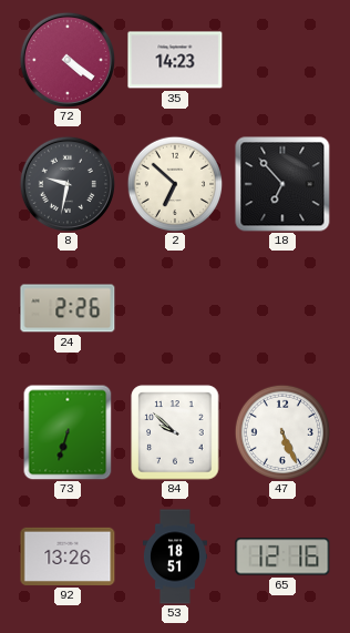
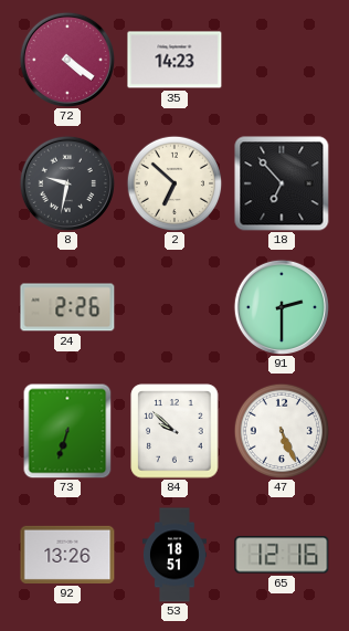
91: none -> 2:30
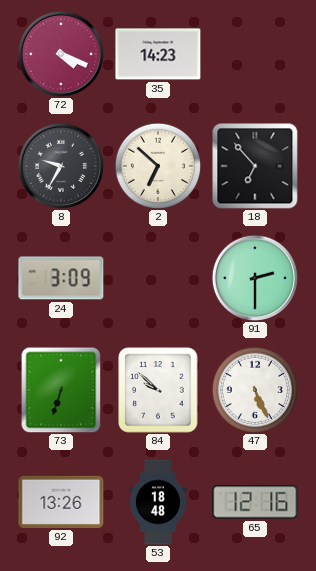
72: 4:21 -> 4:19
8: 9:32 -> 9:35
24: 2:26 -> 3:09
53: 18:51 -> 18:48
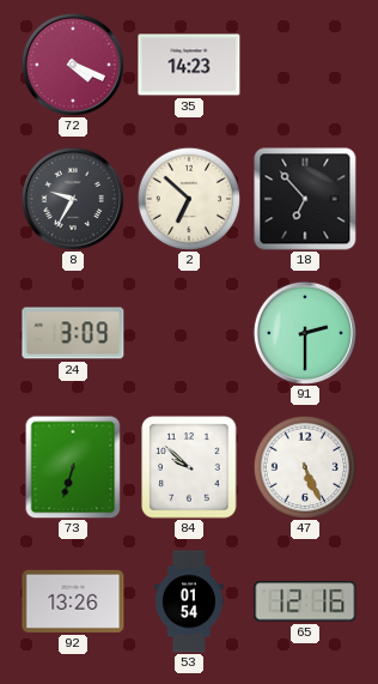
53: 18:48 -> 01:54
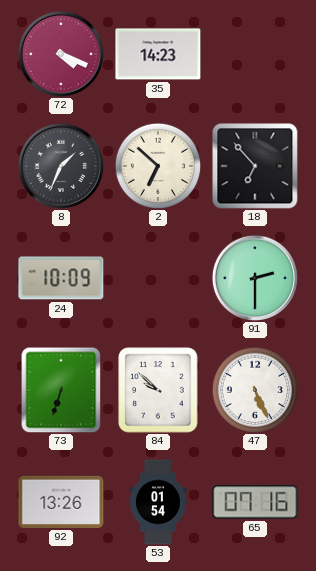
8: 9:35 -> 1:34
24: 3:09 -> 10:09
65: 12:16 -> 07:16
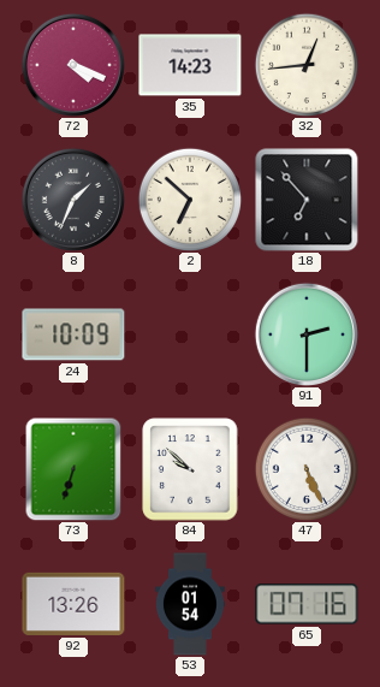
32: none -> 12:44
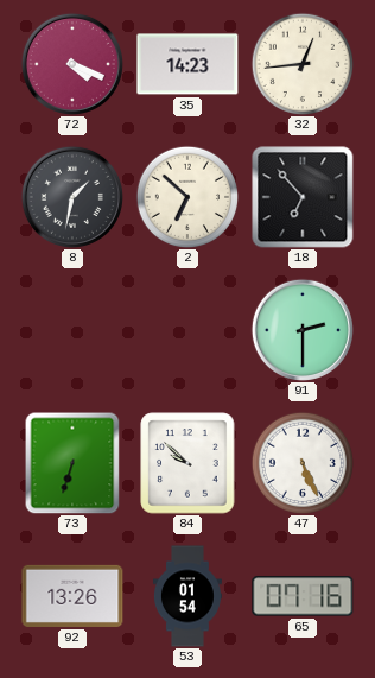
8: 1:34 -> 1:32
24: 10:09 -> none
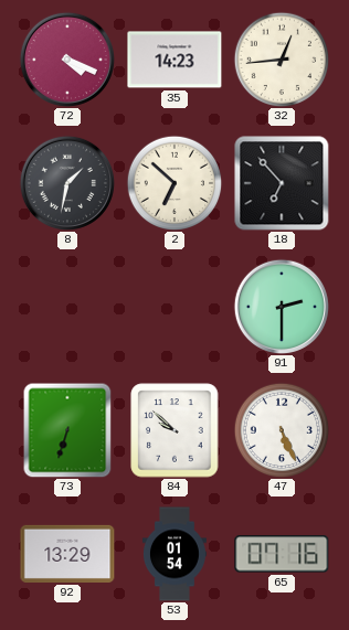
92: 13:26 -> 13:29
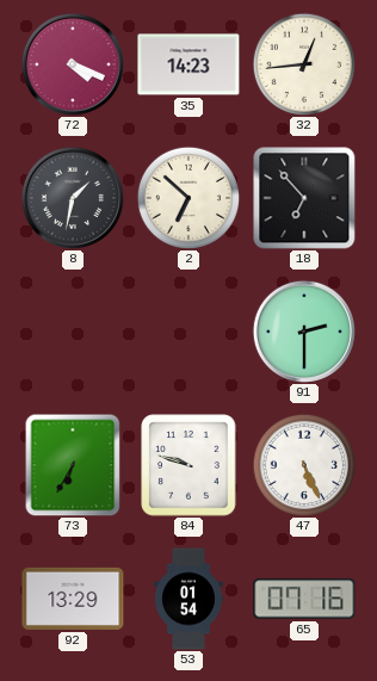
73: 6:33 -> 6:35
84: 9:52 -> 9:48
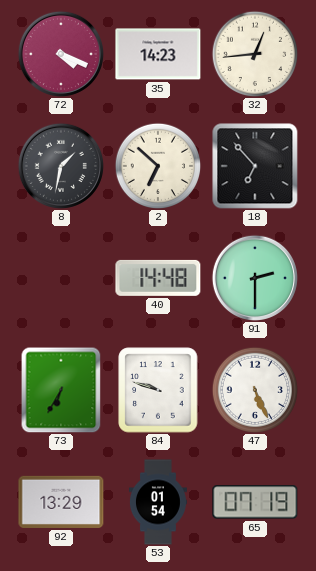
40: none -> 14:48
65: 07:16 -> 07:19
